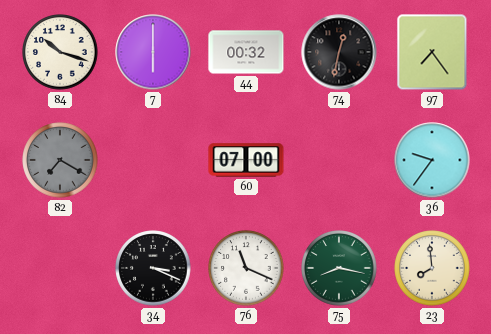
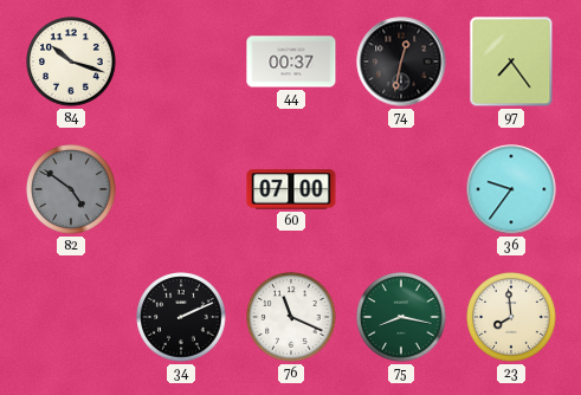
7: 6:00 -> none
44: 00:32 -> 00:37
82: 7:20 -> 4:51
34: 3:19 -> 2:11
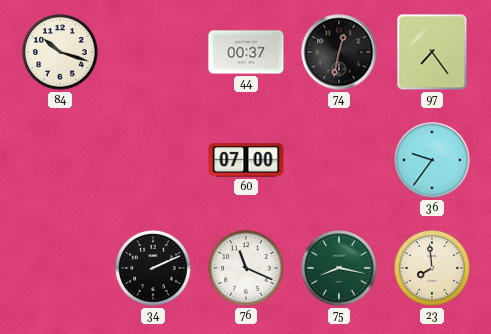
82: 4:51 -> none
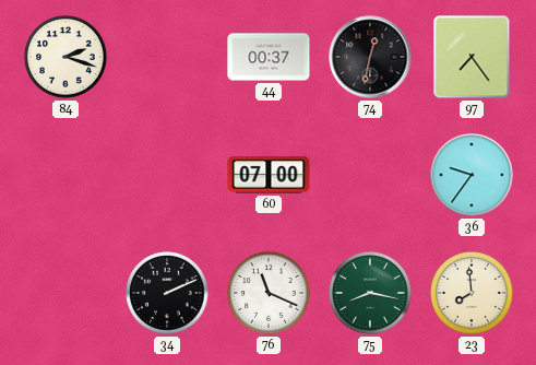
84: 10:18 -> 2:18
